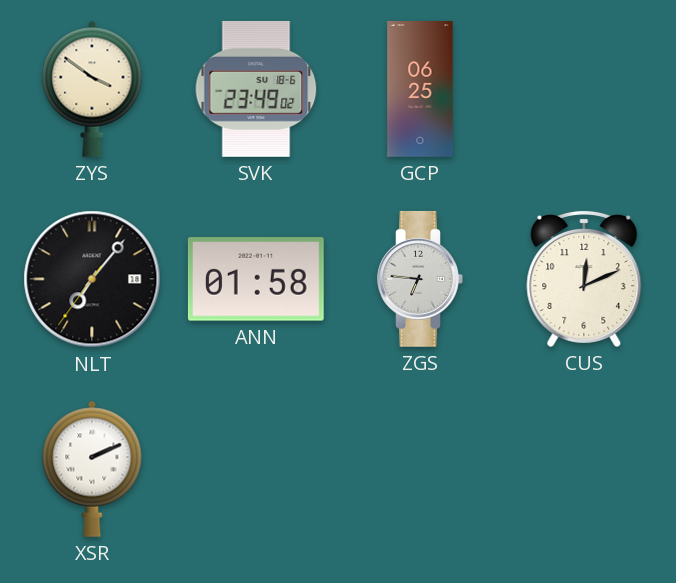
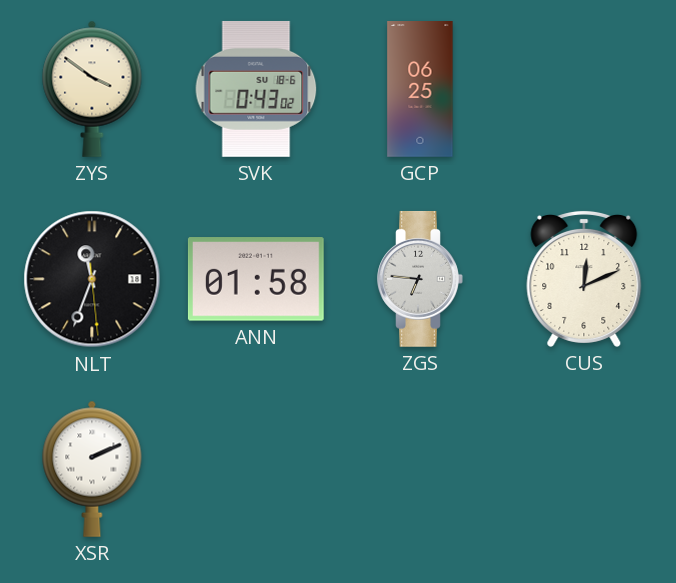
SVK: 23:49 -> 0:43
NLT: 7:06 -> 11:33
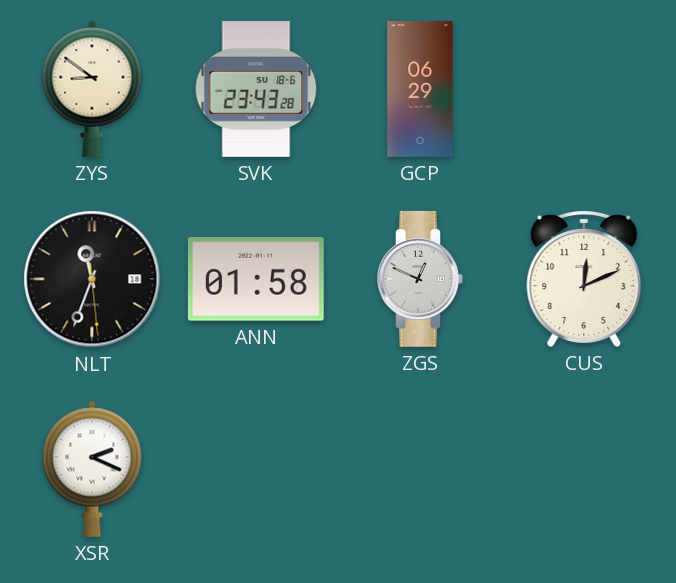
ZYS: 3:51 -> 8:51
SVK: 0:43 -> 23:43
GCP: 06:25 -> 06:29
ZGS: 6:46 -> 12:49
XSR: 2:11 -> 2:19
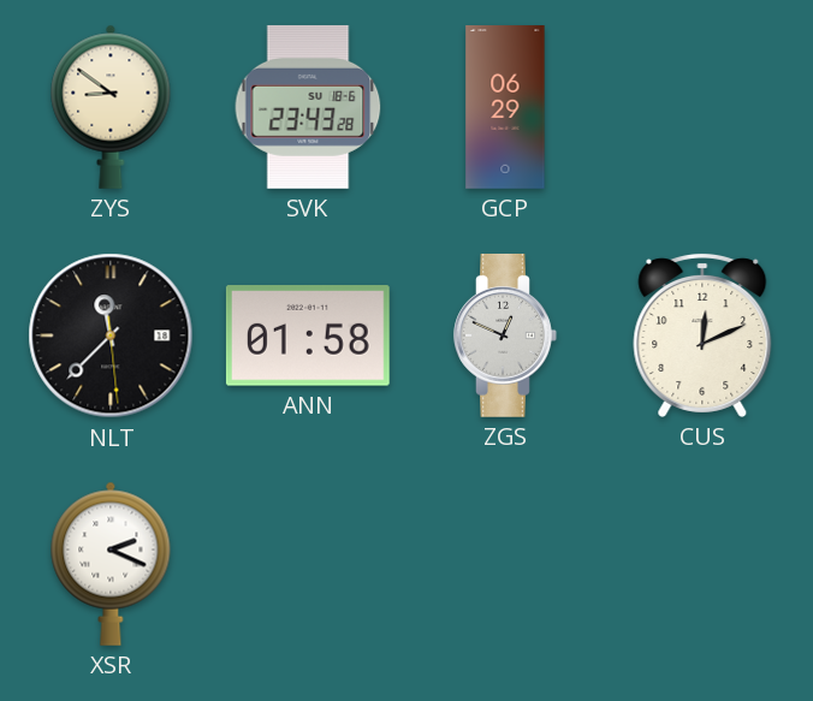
NLT: 11:33 -> 11:37
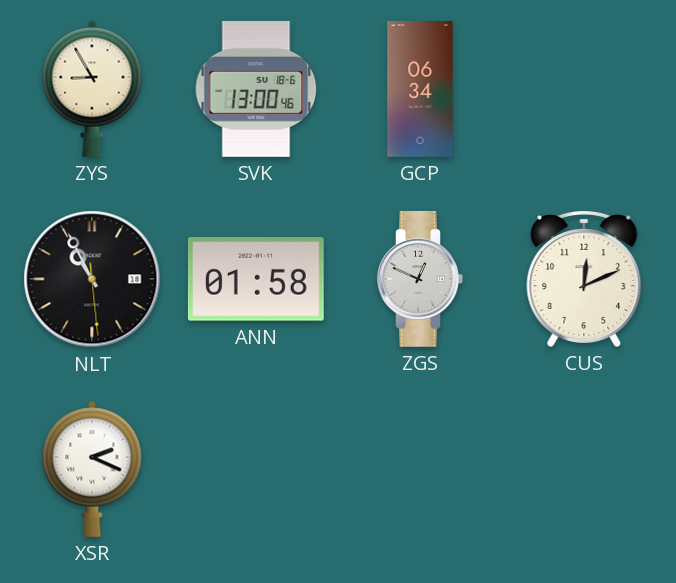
ZYS: 8:51 -> 8:55
SVK: 23:43 -> 13:00
GCP: 06:29 -> 06:34
NLT: 11:37 -> 10:55
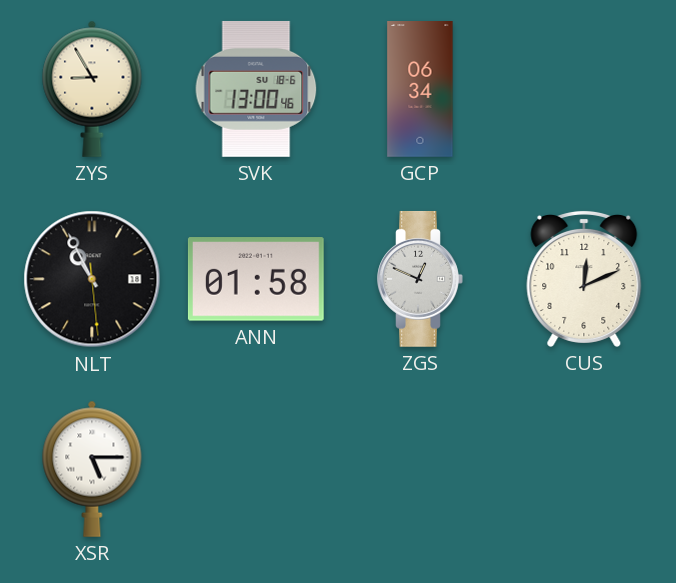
XSR: 2:19 -> 5:15
